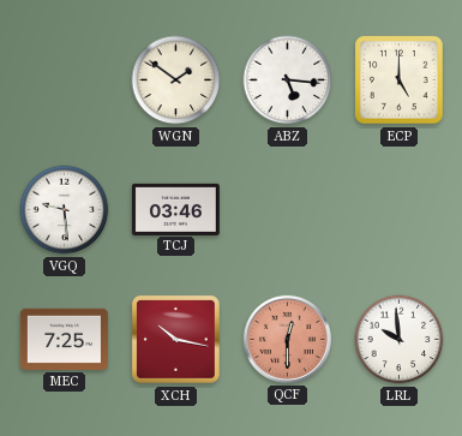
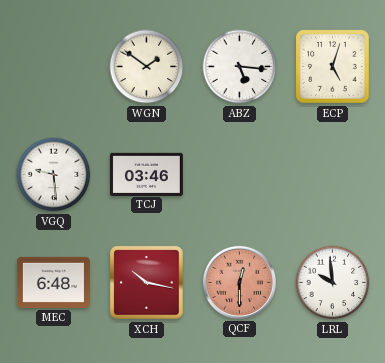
ECP: 5:00 -> 5:03
MEC: 7:25 -> 6:48
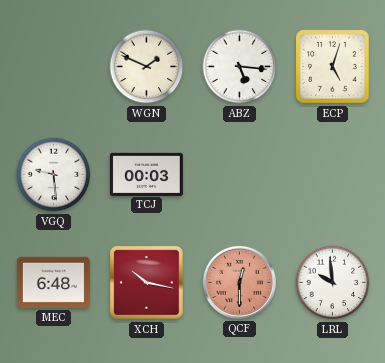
WGN: 1:51 -> 1:49
TCJ: 03:46 -> 00:03
